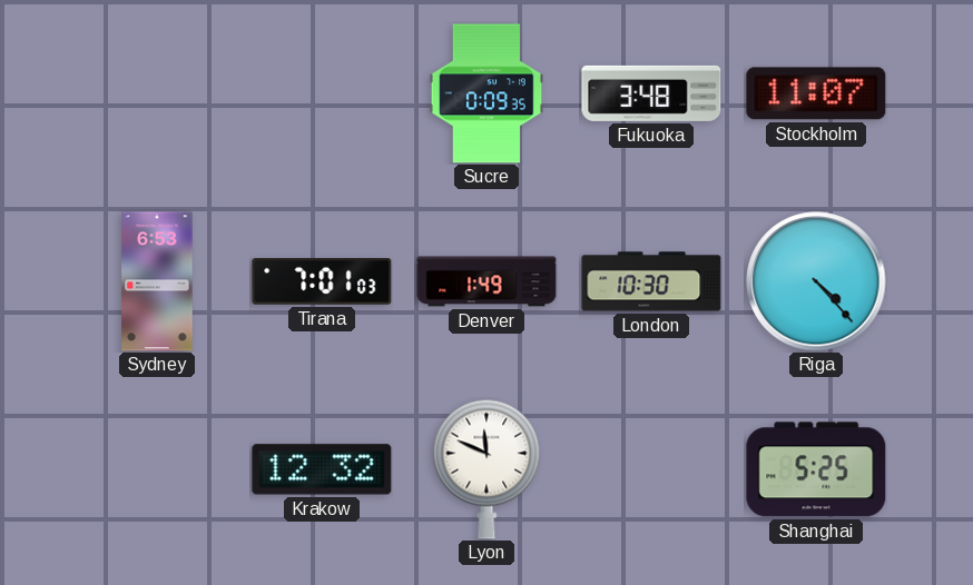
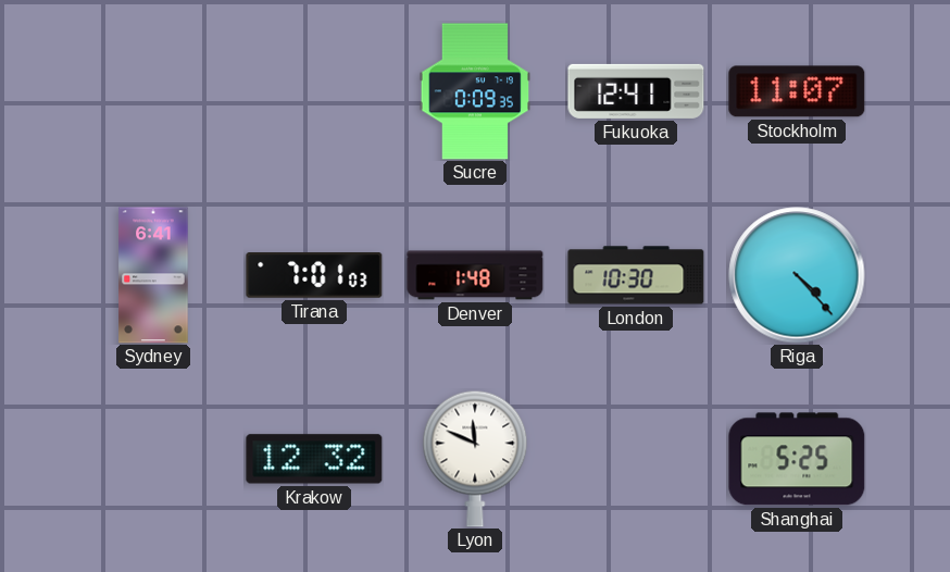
Fukuoka: 3:48 -> 12:41
Sydney: 6:53 -> 6:41
Denver: 1:49 -> 1:48
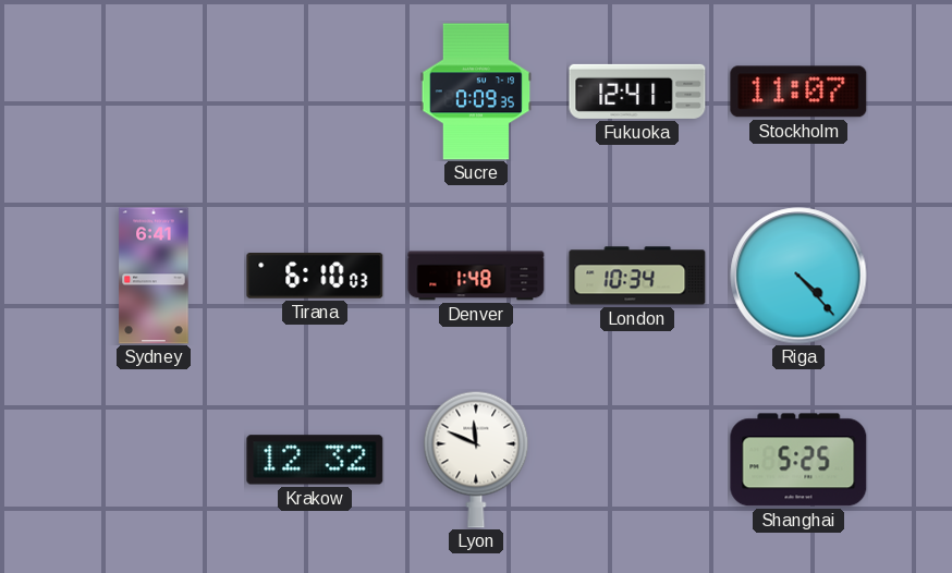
Tirana: 7:01 -> 6:10
London: 10:30 -> 10:34
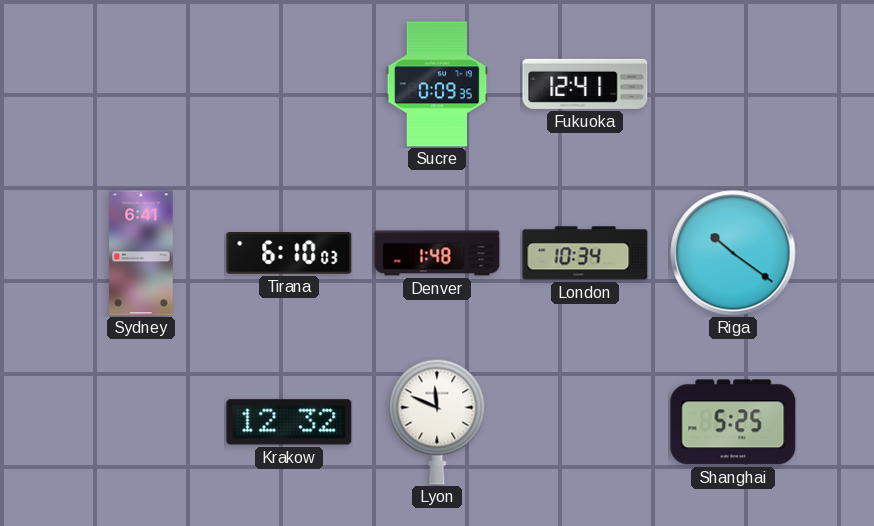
Stockholm: 11:07 -> none
Riga: 4:23 -> 10:21
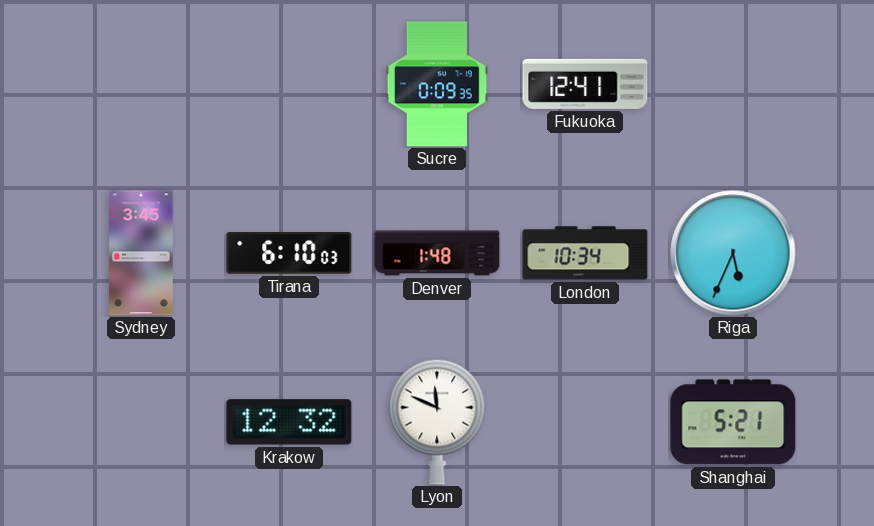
Sydney: 6:41 -> 3:45
Riga: 10:21 -> 5:34
Shanghai: 5:25 -> 5:21
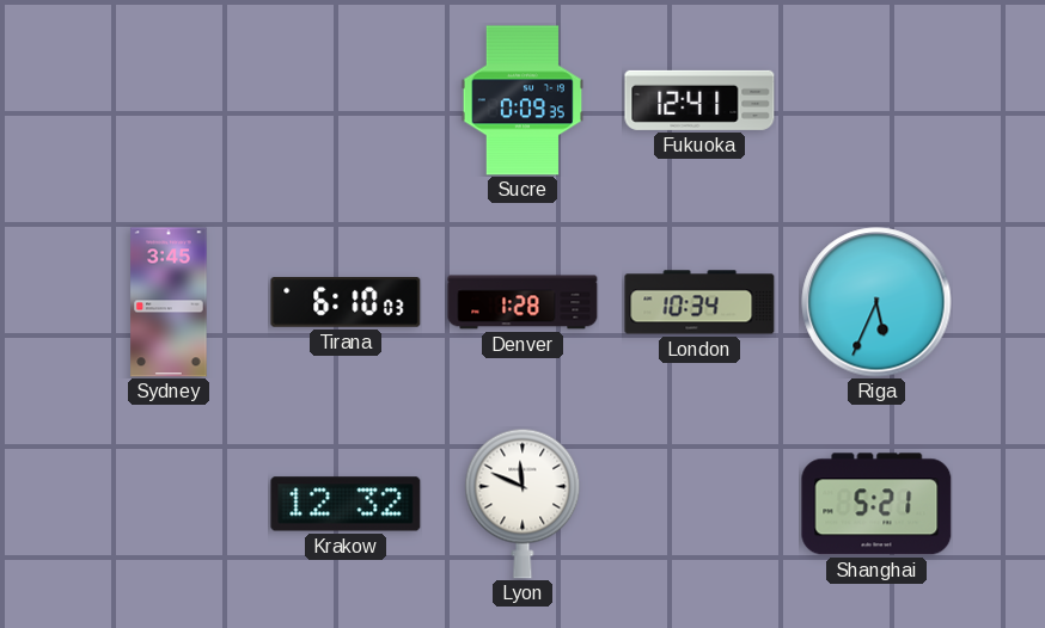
Denver: 1:48 -> 1:28
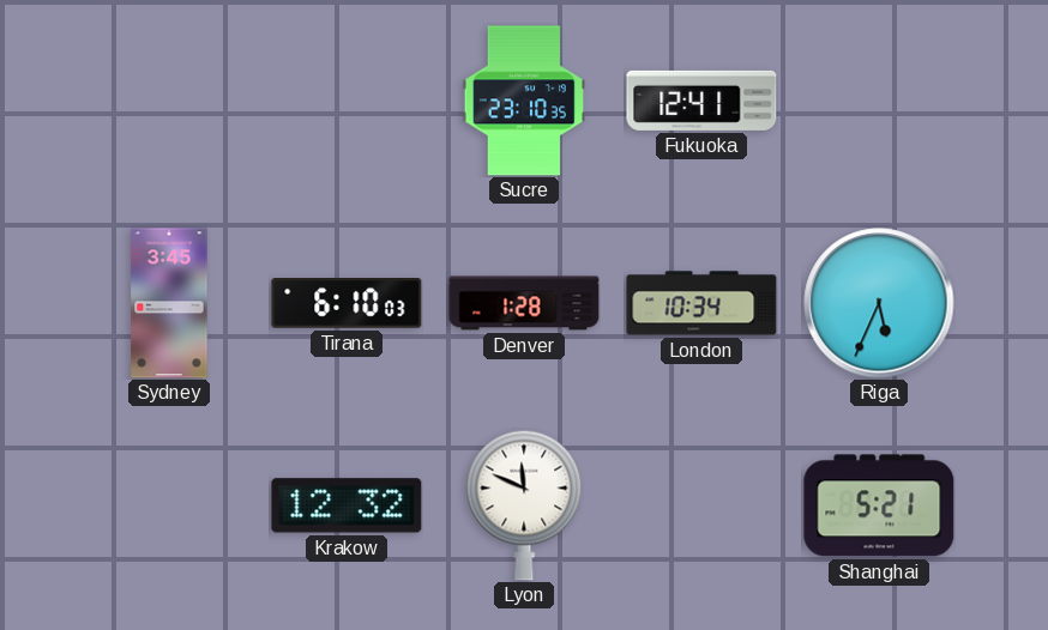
Sucre: 0:09 -> 23:10
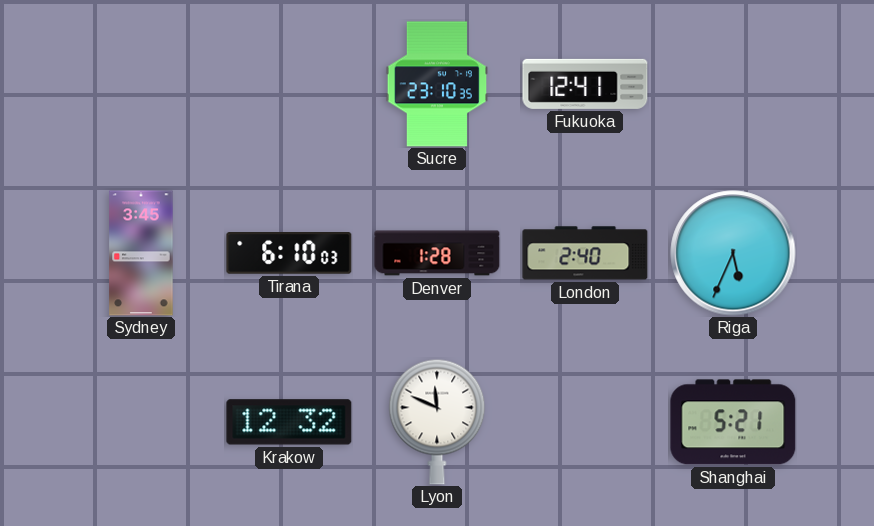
London: 10:34 -> 2:40
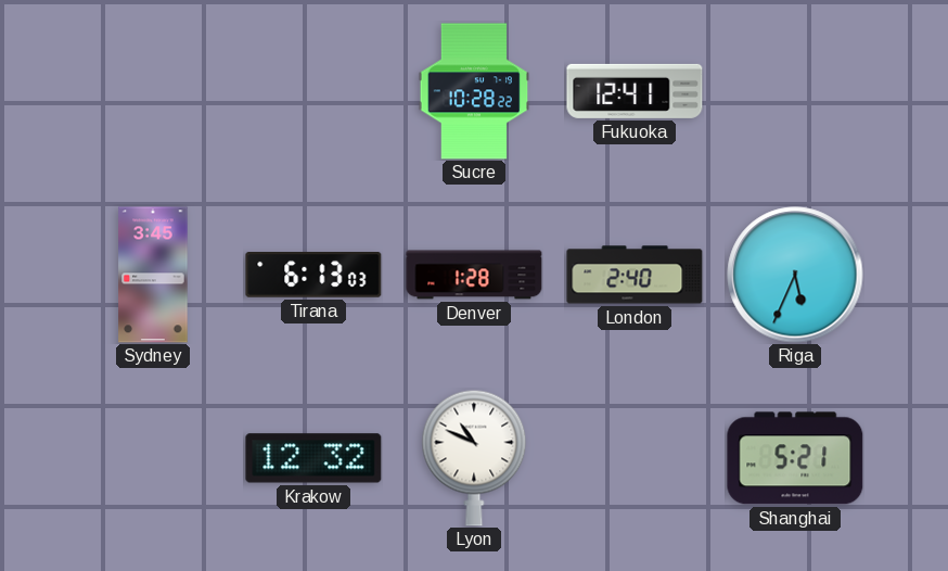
Sucre: 23:10 -> 10:28
Tirana: 6:10 -> 6:13
Lyon: 11:49 -> 10:49
